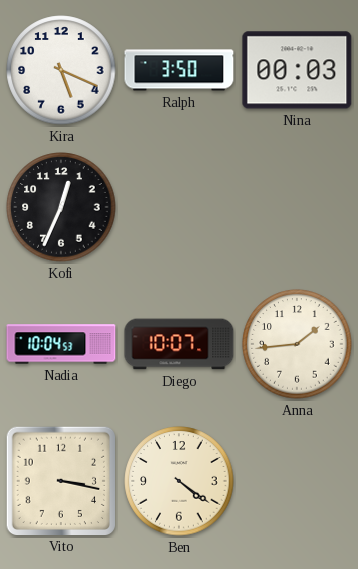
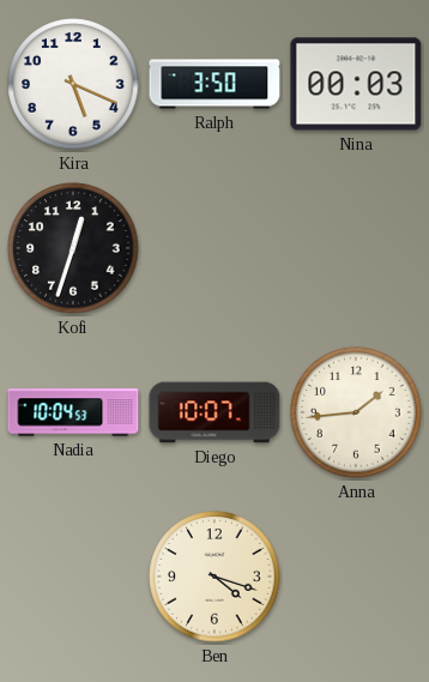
Kofi: 12:34 -> 12:33
Vito: 3:17 -> none
Ben: 4:21 -> 4:18
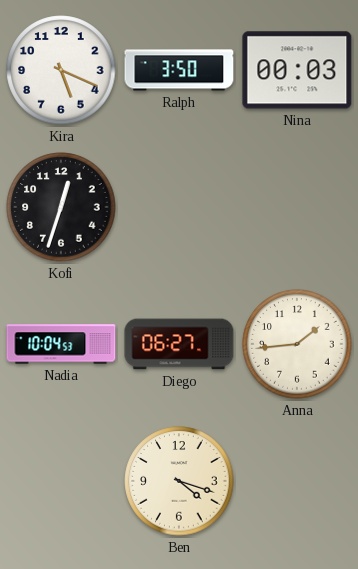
Diego: 10:07 -> 06:27
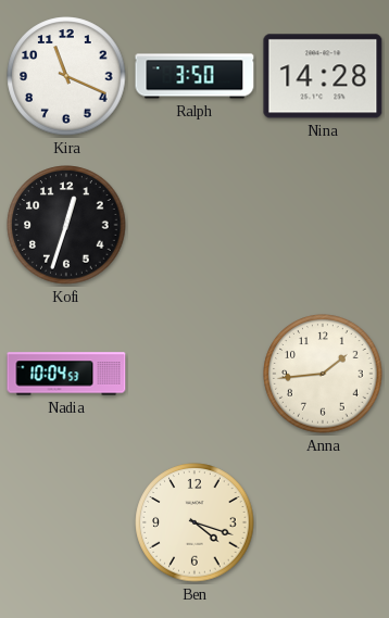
Kira: 5:19 -> 11:19
Nina: 00:03 -> 14:28
Diego: 06:27 -> none
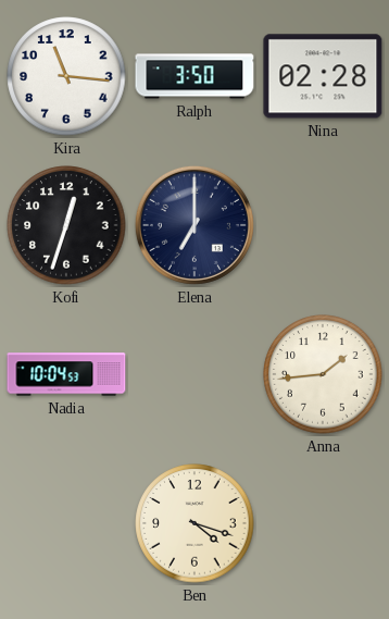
Kira: 11:19 -> 11:16
Nina: 14:28 -> 02:28
Elena: none -> 7:00
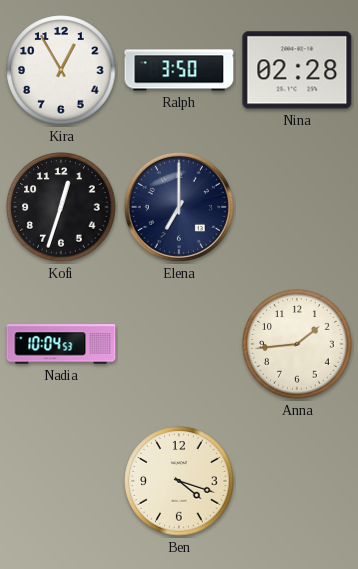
Kira: 11:16 -> 12:55
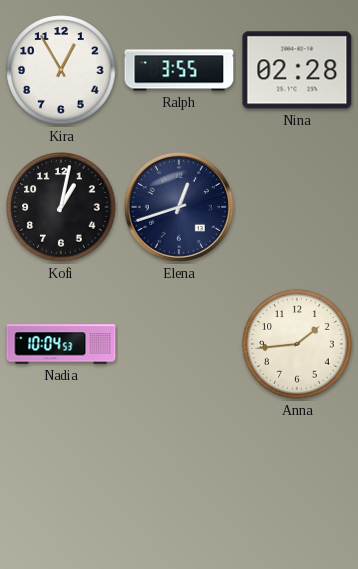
Ralph: 3:50 -> 3:55
Kofi: 12:33 -> 1:02
Elena: 7:00 -> 12:42
Ben: 4:18 -> none
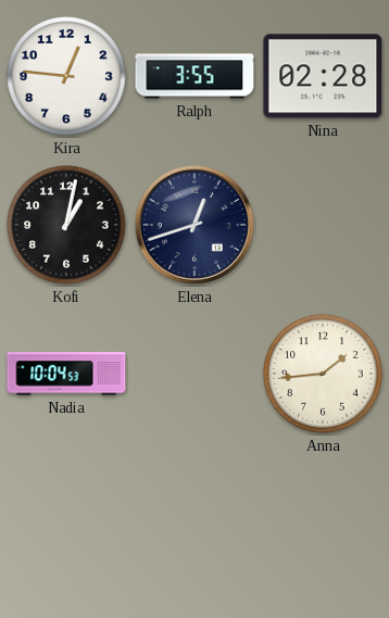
Kira: 12:55 -> 12:46
